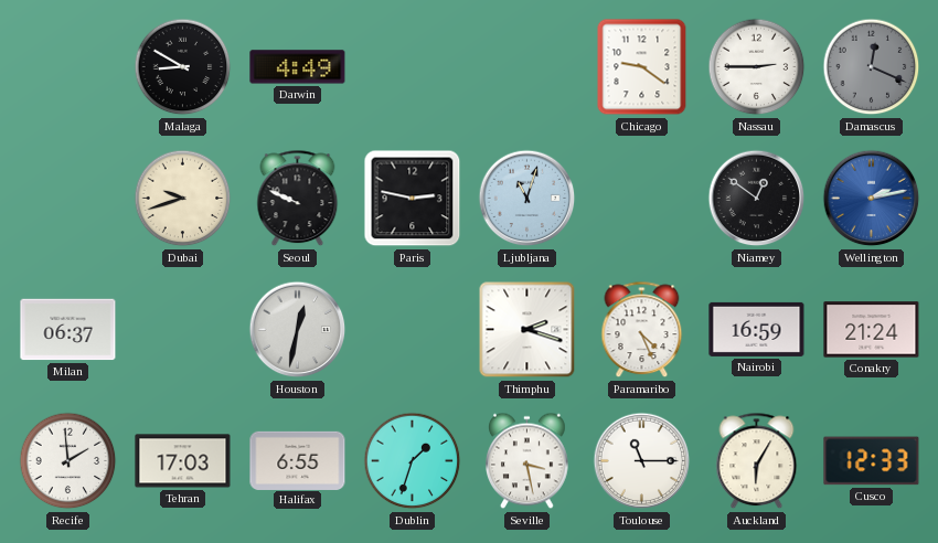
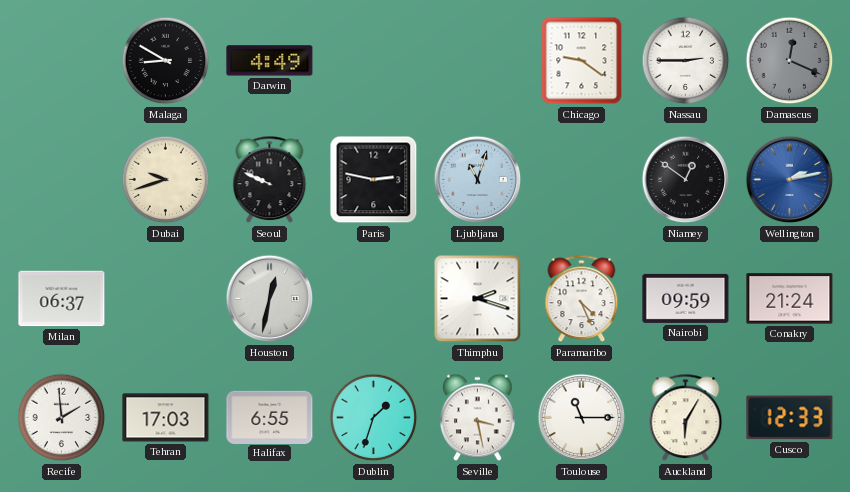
Nairobi: 16:59 -> 09:59
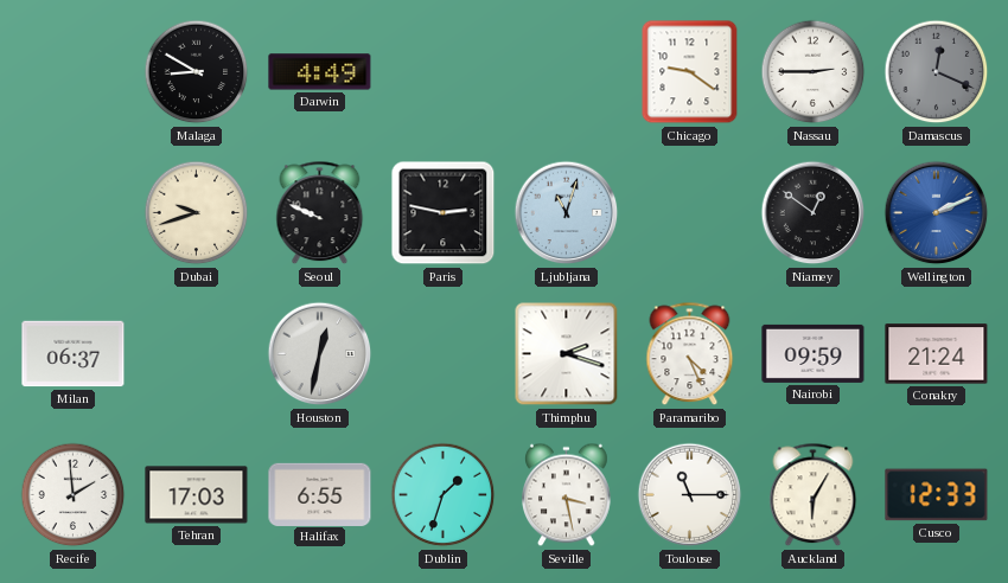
Wellington: 2:13 -> 2:11
